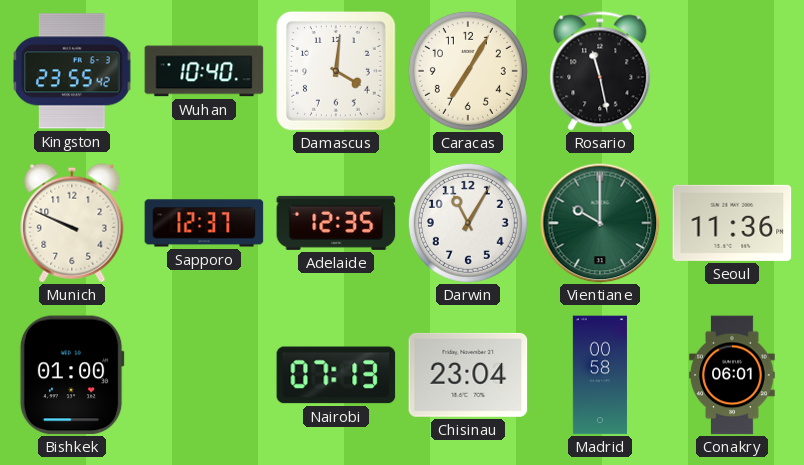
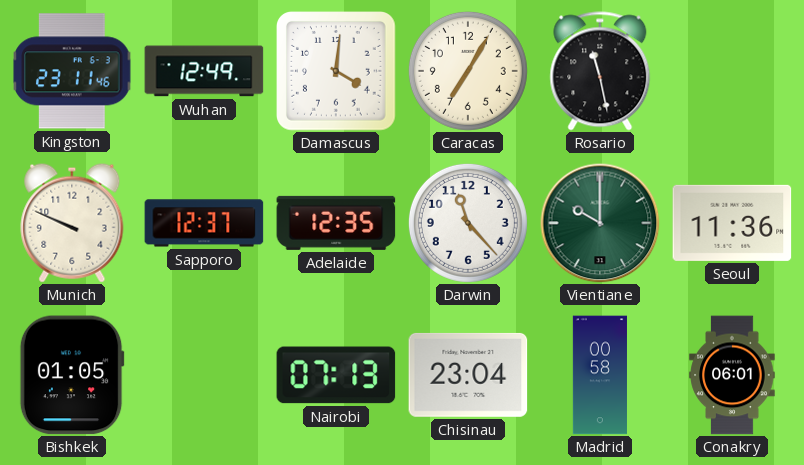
Kingston: 23:55 -> 23:11
Wuhan: 10:40 -> 12:49
Darwin: 11:05 -> 11:23
Bishkek: 01:00 -> 01:05
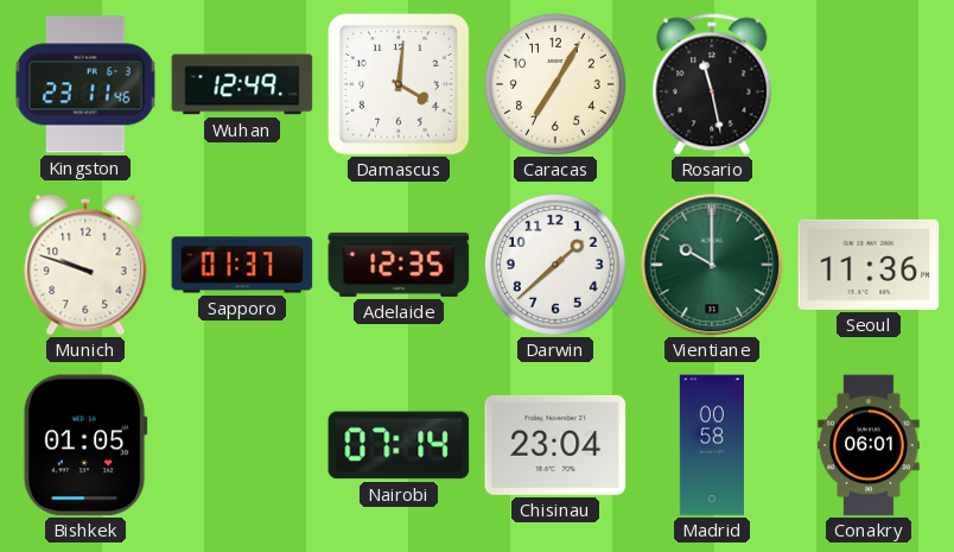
Munich: 9:49 -> 9:48
Sapporo: 12:37 -> 01:37
Darwin: 11:23 -> 1:38
Nairobi: 07:13 -> 07:14
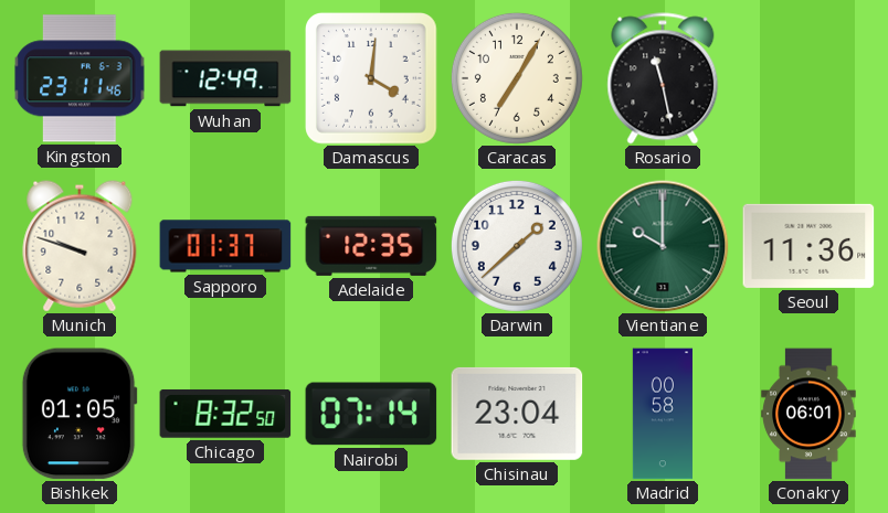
Chicago: none -> 8:32
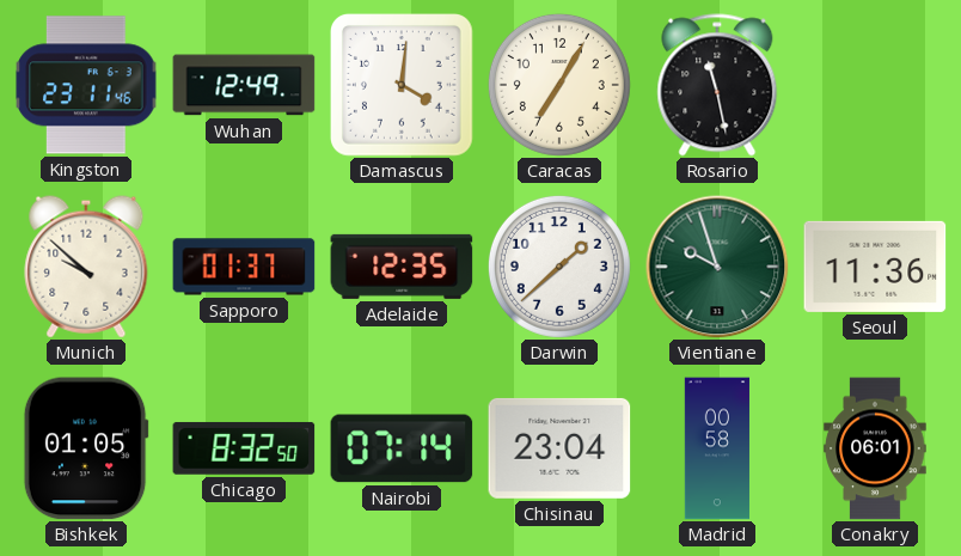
Munich: 9:48 -> 9:52
Vientiane: 10:00 -> 9:57
